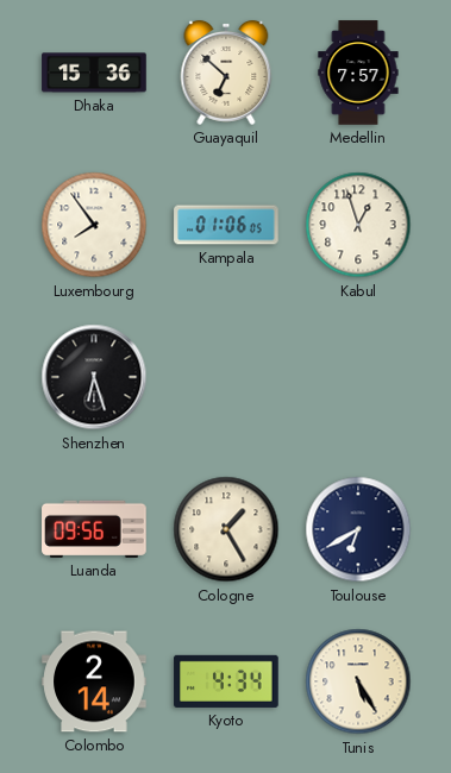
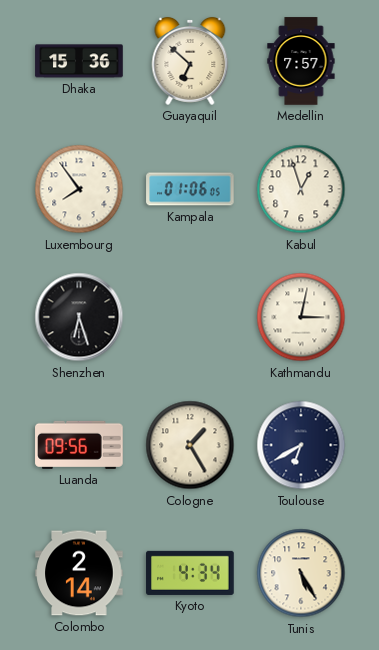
Kathmandu: none -> 3:02
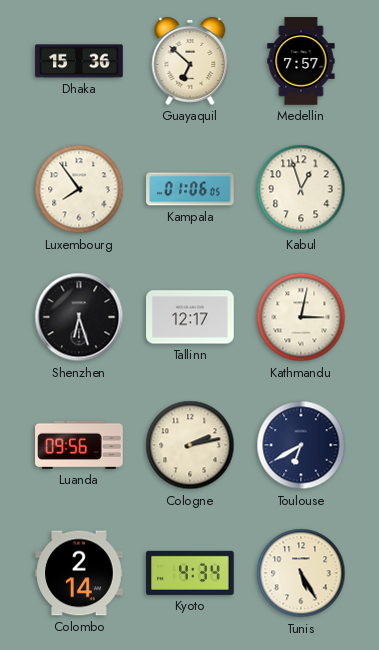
Tallinn: none -> 12:17
Cologne: 1:25 -> 2:13
